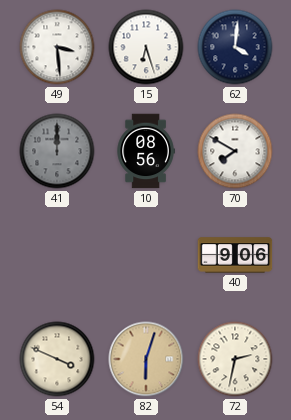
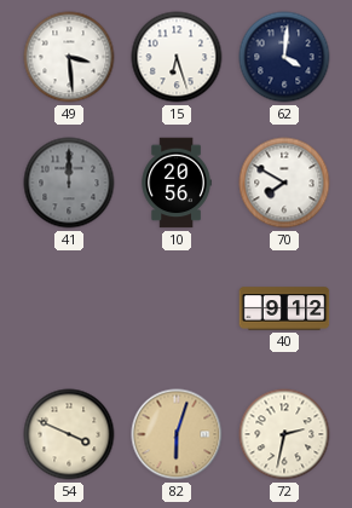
10: 08:56 -> 20:56
40: 9:06 -> 9:12
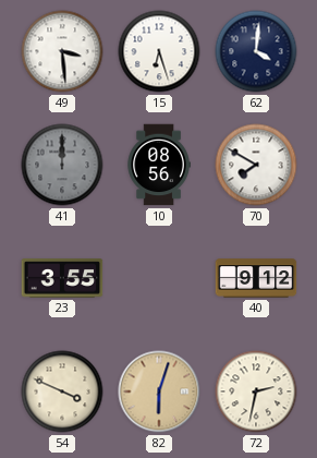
10: 20:56 -> 08:56
23: none -> 3:55
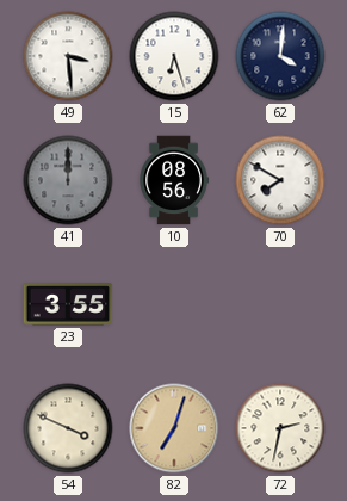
40: 9:12 -> none
82: 6:03 -> 7:03
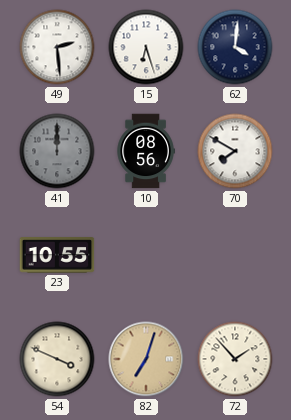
49: 3:29 -> 2:29
23: 3:55 -> 10:55
72: 2:32 -> 1:53
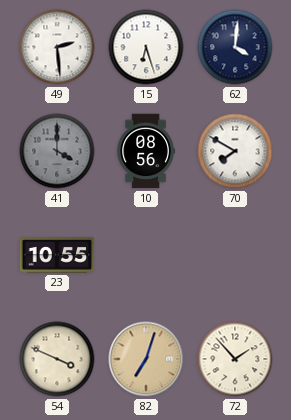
41: 12:00 -> 4:00
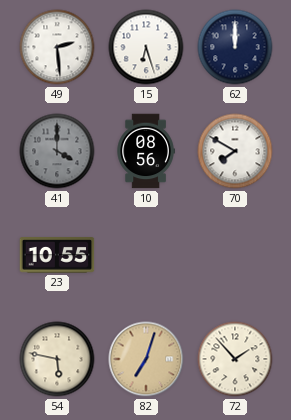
62: 4:01 -> 12:00
54: 3:49 -> 5:47
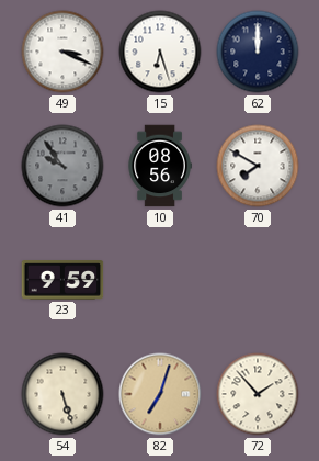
49: 2:29 -> 3:19
41: 4:00 -> 9:54
23: 10:55 -> 9:59
54: 5:47 -> 5:27
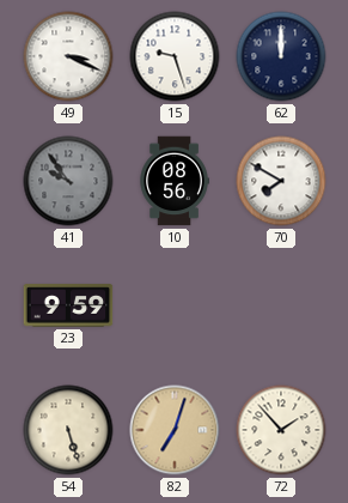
15: 6:27 -> 9:27
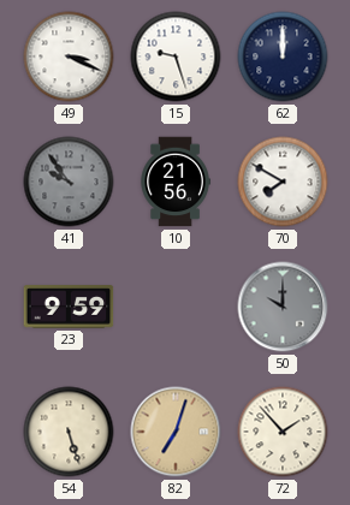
10: 08:56 -> 21:56
50: none -> 10:00
